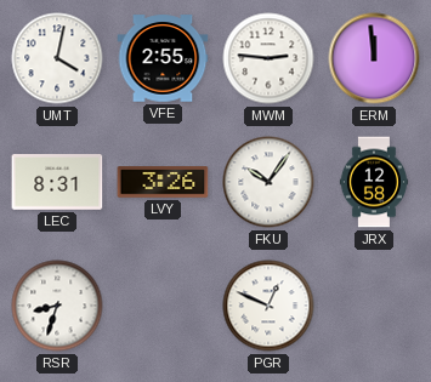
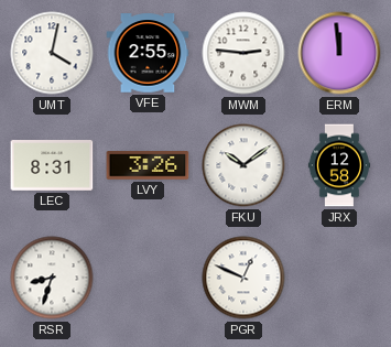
FKU: 10:06 -> 10:09
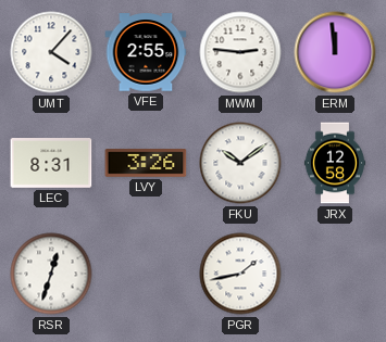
UMT: 4:02 -> 4:07
RSR: 8:33 -> 12:33
PGR: 12:49 -> 1:43
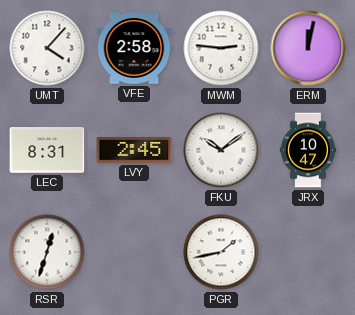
VFE: 2:55 -> 2:58
ERM: 11:59 -> 12:02
LVY: 3:26 -> 2:45
JRX: 12:58 -> 10:47
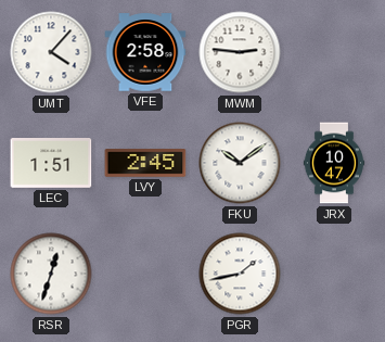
ERM: 12:02 -> none
LEC: 8:31 -> 1:51
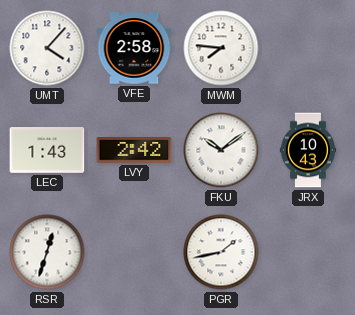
MWM: 2:46 -> 7:46
LEC: 1:51 -> 1:43
LVY: 2:45 -> 2:42
JRX: 10:47 -> 10:43
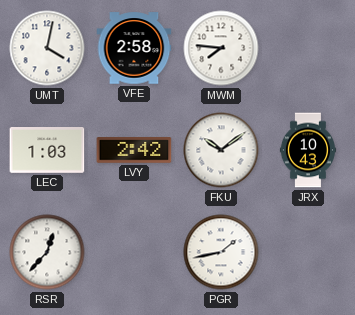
UMT: 4:07 -> 4:02
LEC: 1:43 -> 1:03
RSR: 12:33 -> 12:37
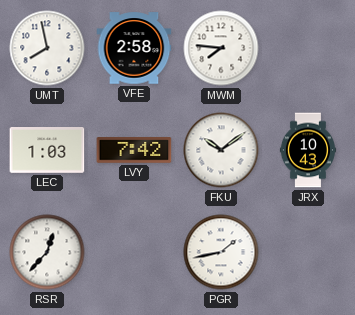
UMT: 4:02 -> 7:58
LVY: 2:42 -> 7:42
